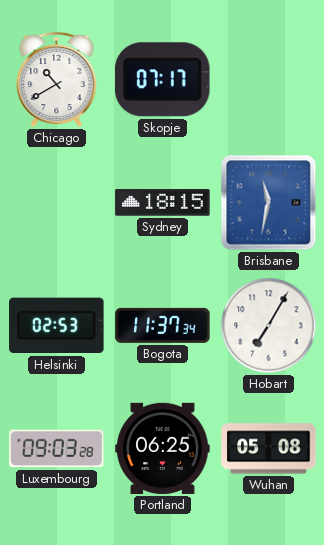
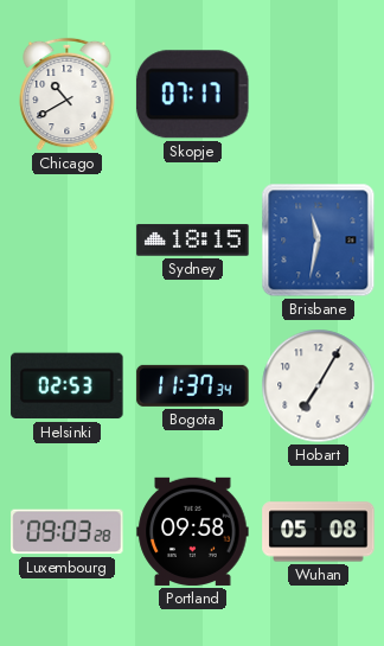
Portland: 06:25 -> 09:58
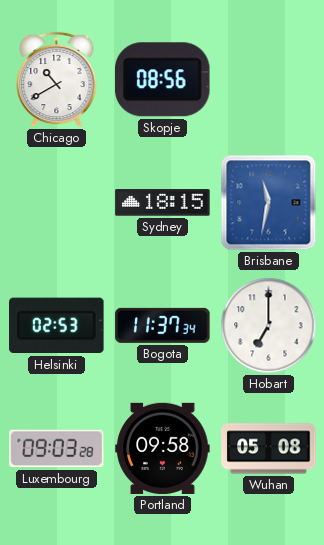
Skopje: 07:17 -> 08:56
Hobart: 7:05 -> 7:00
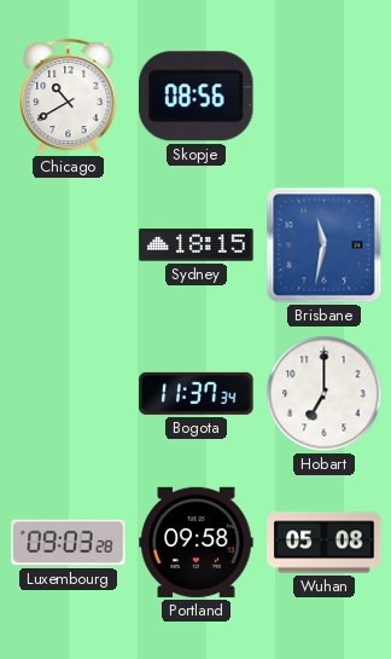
Helsinki: 02:53 -> none
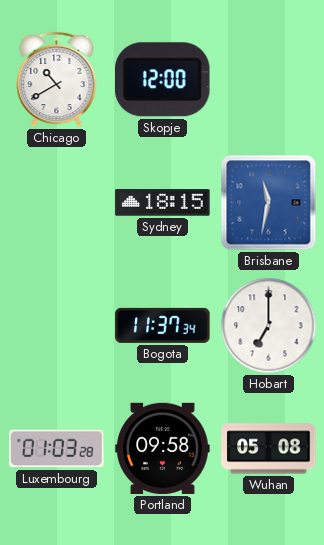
Skopje: 08:56 -> 12:00
Luxembourg: 09:03 -> 01:03
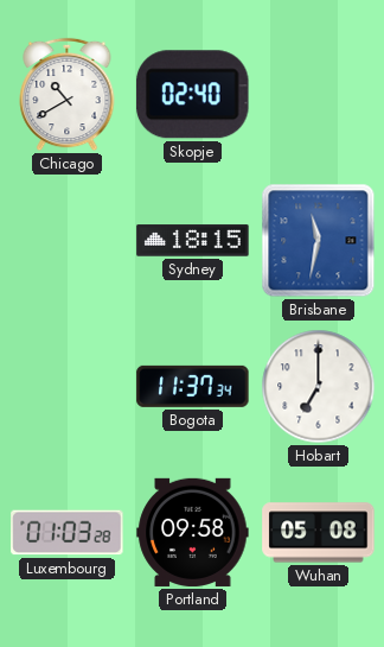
Skopje: 12:00 -> 02:40
